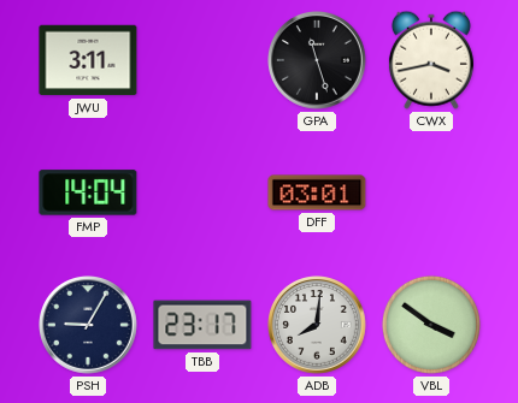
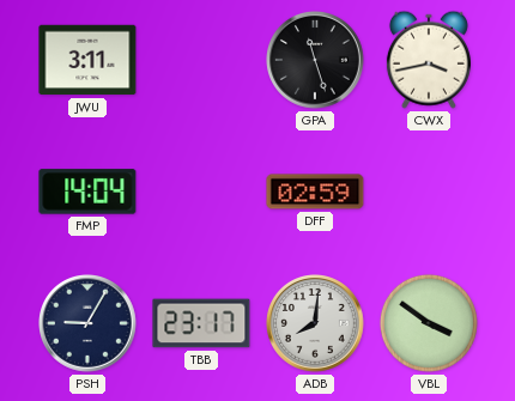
DFF: 03:01 -> 02:59
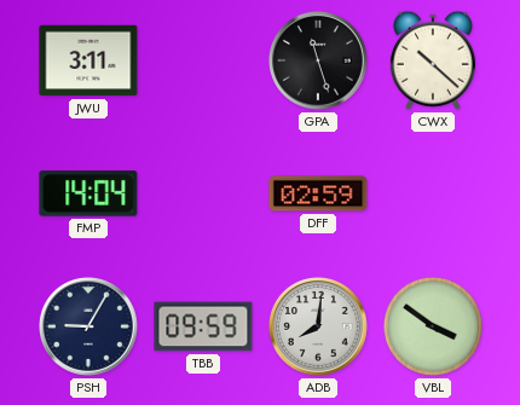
CWX: 3:43 -> 10:22
TBB: 23:17 -> 09:59
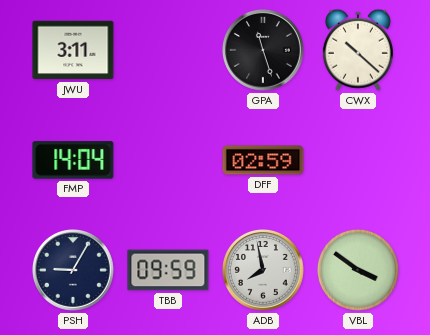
ADB: 8:01 -> 7:58
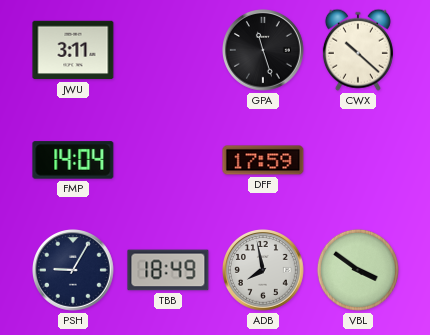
DFF: 02:59 -> 17:59
TBB: 09:59 -> 18:49
